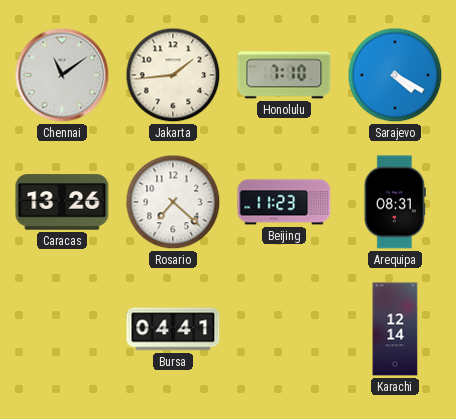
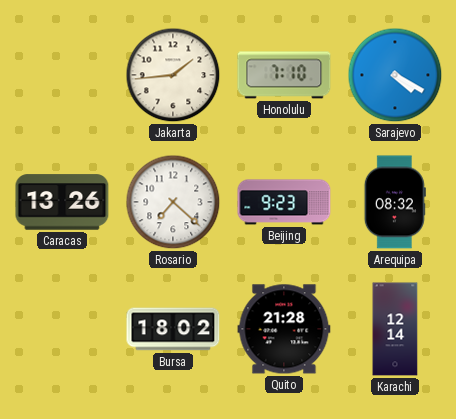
Chennai: 11:09 -> none
Beijing: 11:23 -> 9:23
Arequipa: 08:31 -> 08:32
Bursa: 04:41 -> 18:02
Quito: none -> 21:28
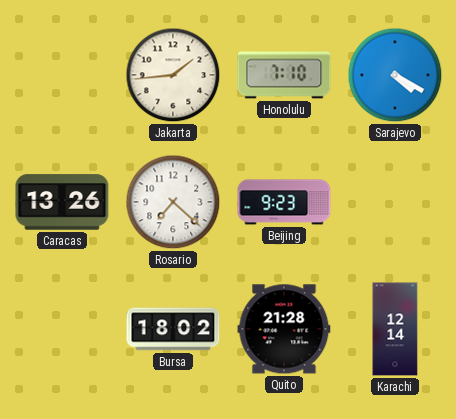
Arequipa: 08:32 -> none
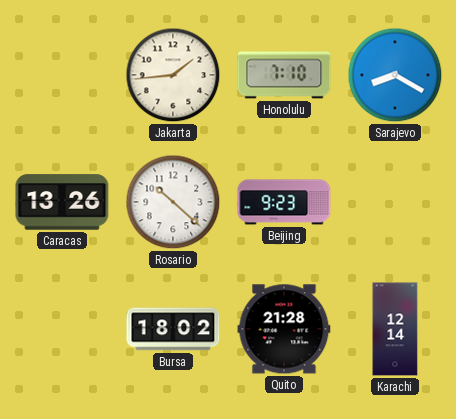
Sarajevo: 4:20 -> 8:20
Rosario: 7:22 -> 10:22
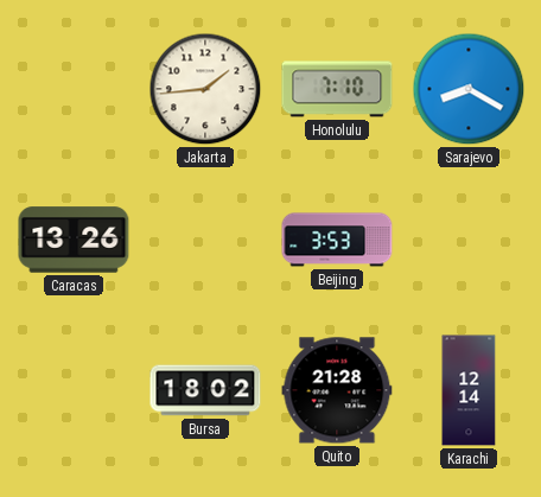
Rosario: 10:22 -> none
Beijing: 9:23 -> 3:53
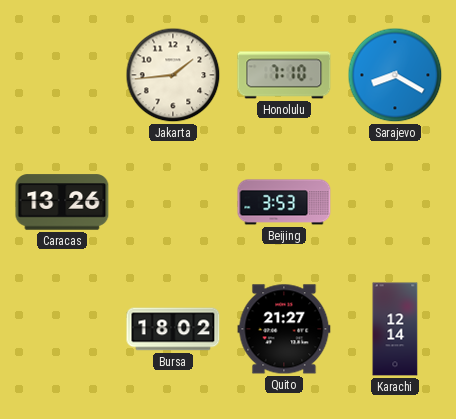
Quito: 21:28 -> 21:27
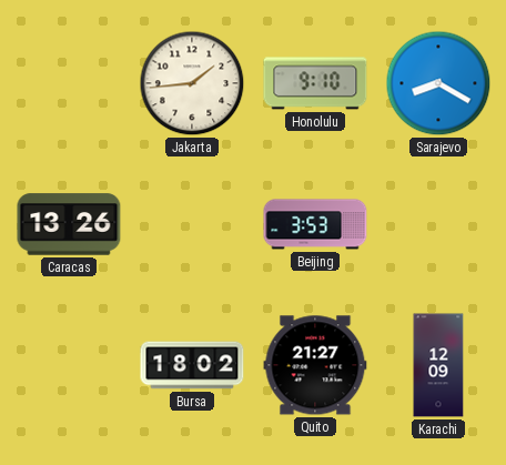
Honolulu: 7:10 -> 9:10
Karachi: 12:14 -> 12:09
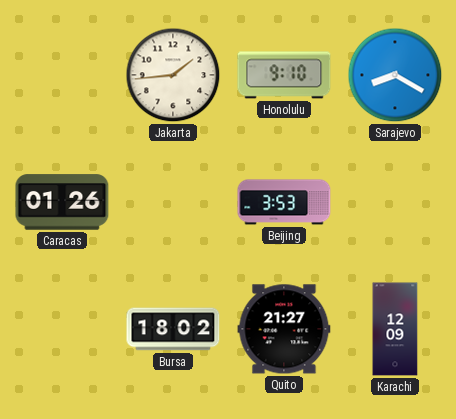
Caracas: 13:26 -> 01:26
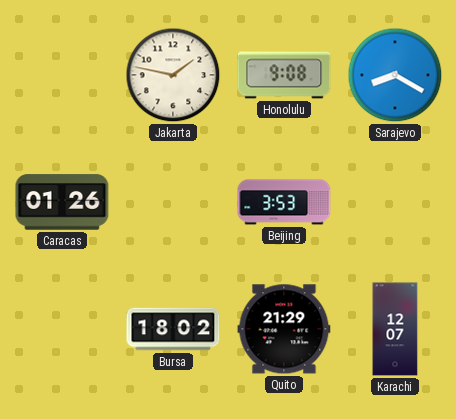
Jakarta: 1:44 -> 1:47
Honolulu: 9:10 -> 9:08
Quito: 21:27 -> 21:29
Karachi: 12:09 -> 12:07
